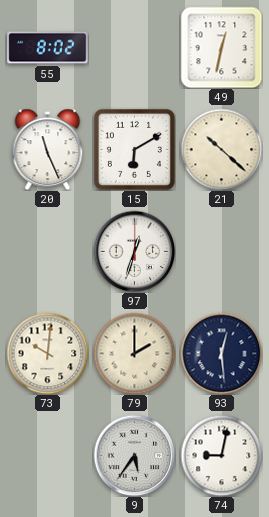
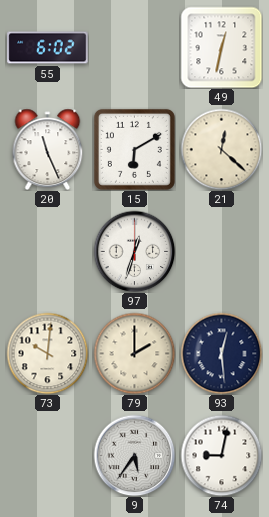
55: 8:02 -> 6:02
21: 10:22 -> 12:22
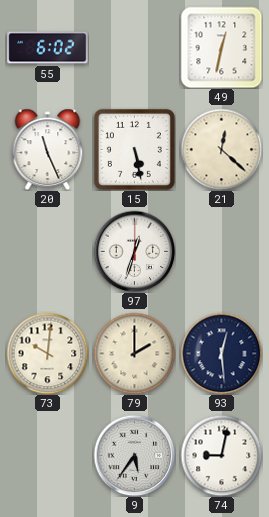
15: 6:10 -> 5:28
